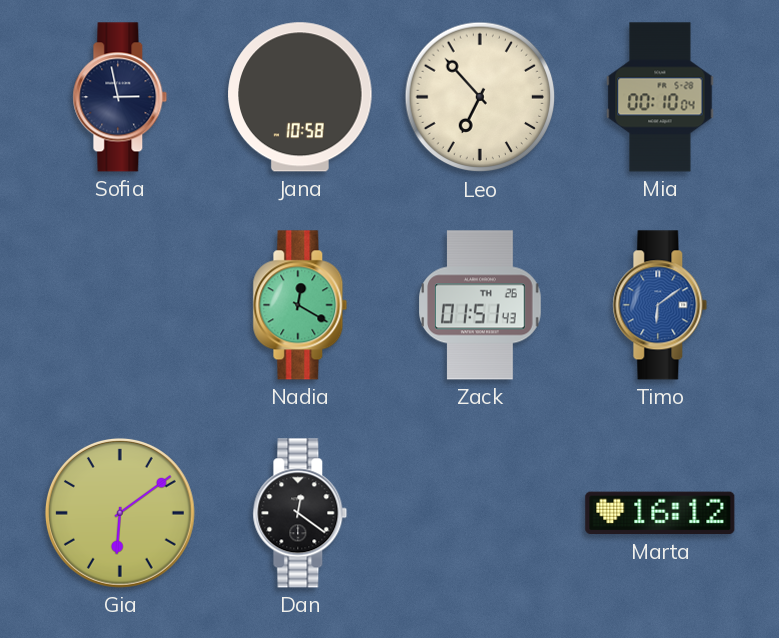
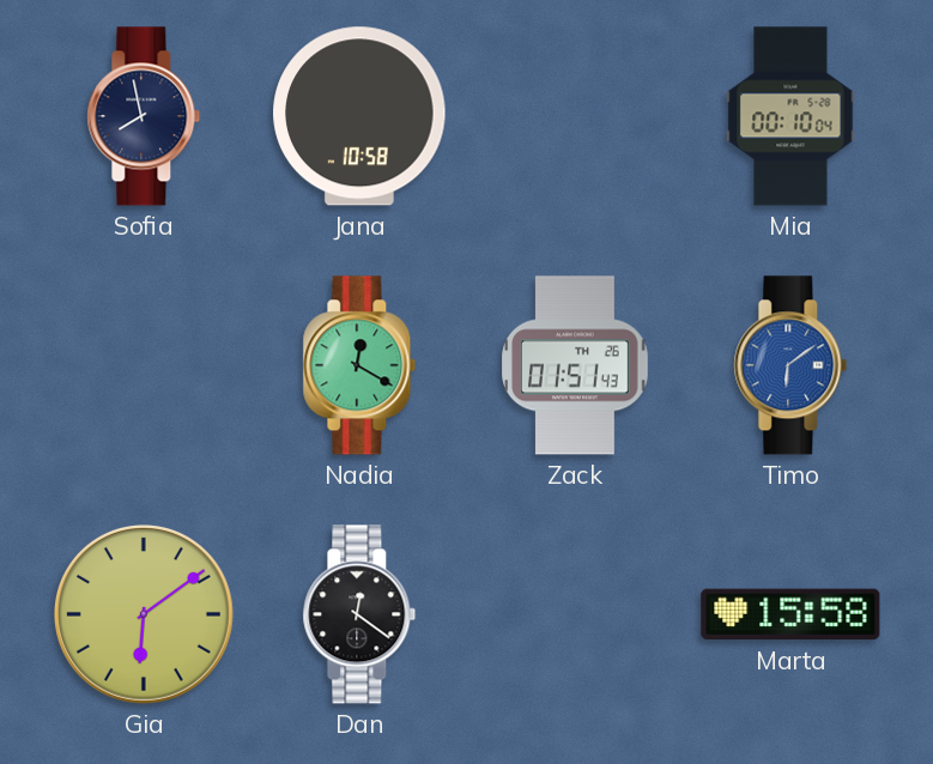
Sofia: 2:58 -> 7:58
Leo: 6:53 -> none
Marta: 16:12 -> 15:58
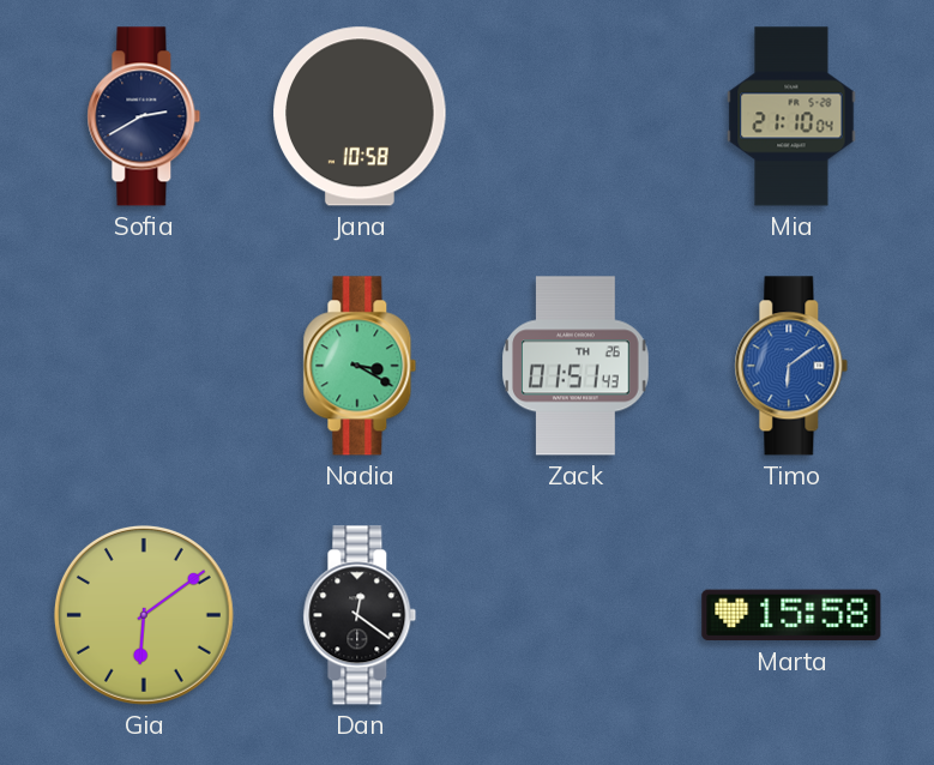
Sofia: 7:58 -> 2:40
Mia: 00:10 -> 21:10
Nadia: 12:20 -> 3:20
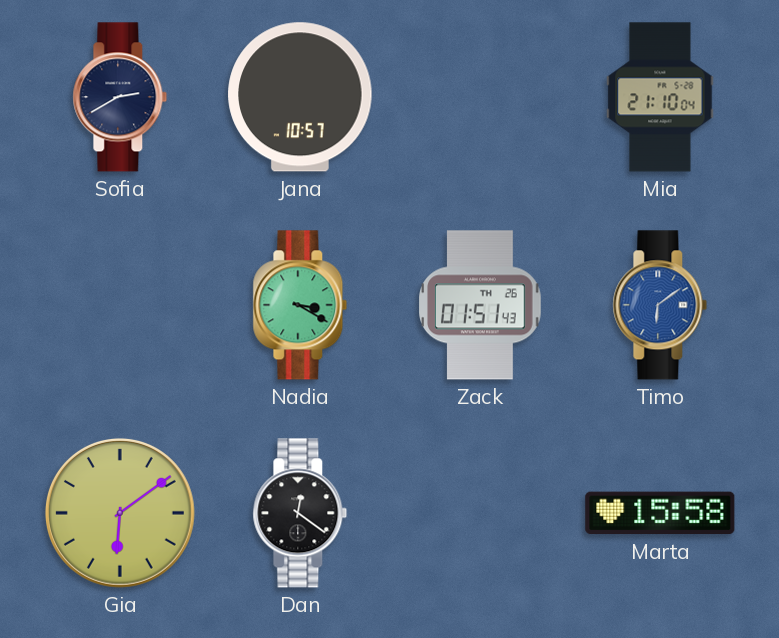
Jana: 10:58 -> 10:57
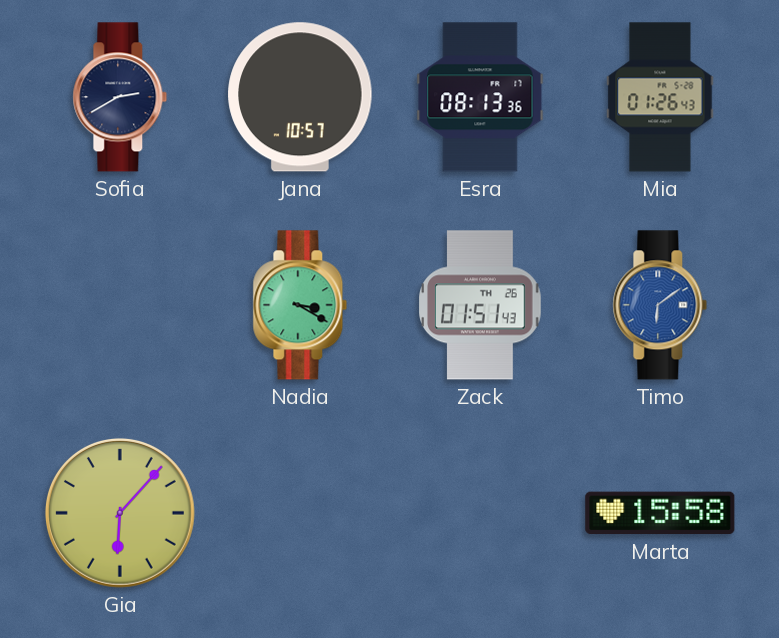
Esra: none -> 08:13
Mia: 21:10 -> 01:26
Gia: 6:09 -> 6:07
Dan: 12:21 -> none
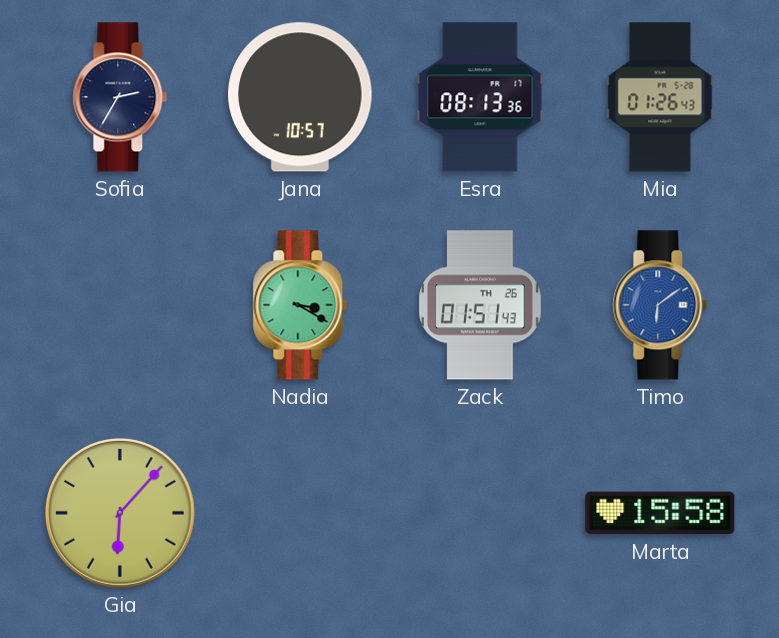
Sofia: 2:40 -> 2:35
